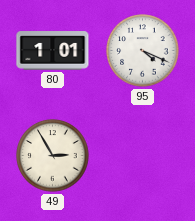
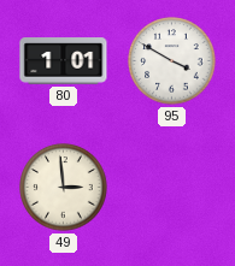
95: 4:19 -> 3:50
49: 2:55 -> 2:59
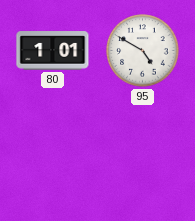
95: 3:50 -> 4:50
49: 2:59 -> none
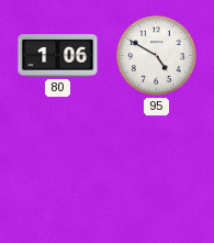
80: 1:01 -> 1:06
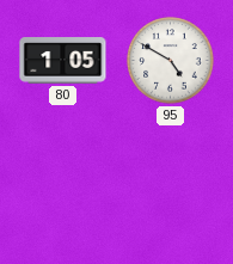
80: 1:06 -> 1:05
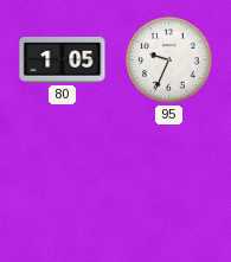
95: 4:50 -> 9:34
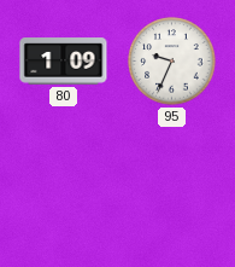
80: 1:05 -> 1:09
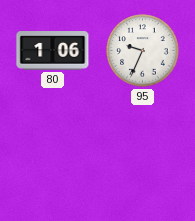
80: 1:09 -> 1:06
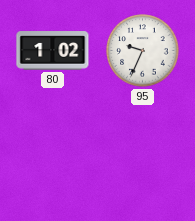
80: 1:06 -> 1:02
